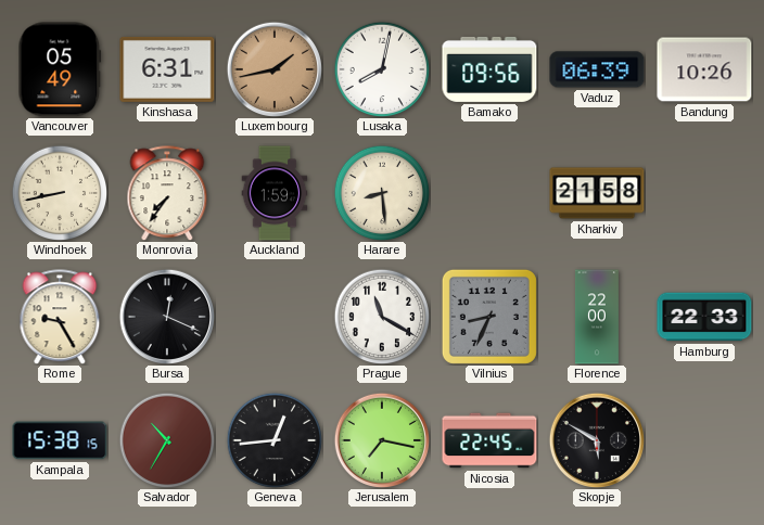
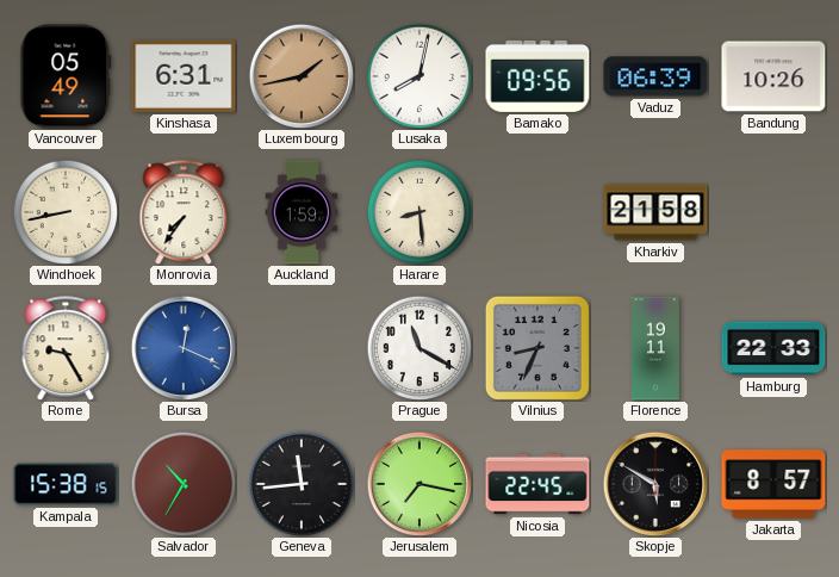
Bursa dial: black -> blue
Florence: 22:00 -> 19:11
Geneva: 12:44 -> 11:44
Jakarta: none -> 8:57
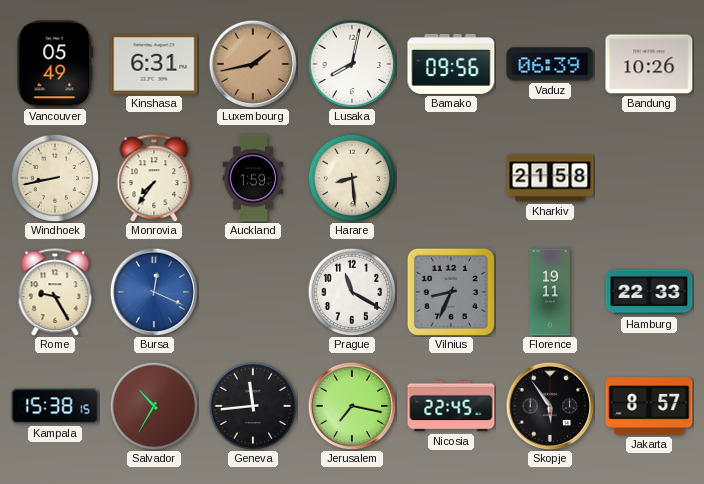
Skopje: 5:50 -> 5:54
